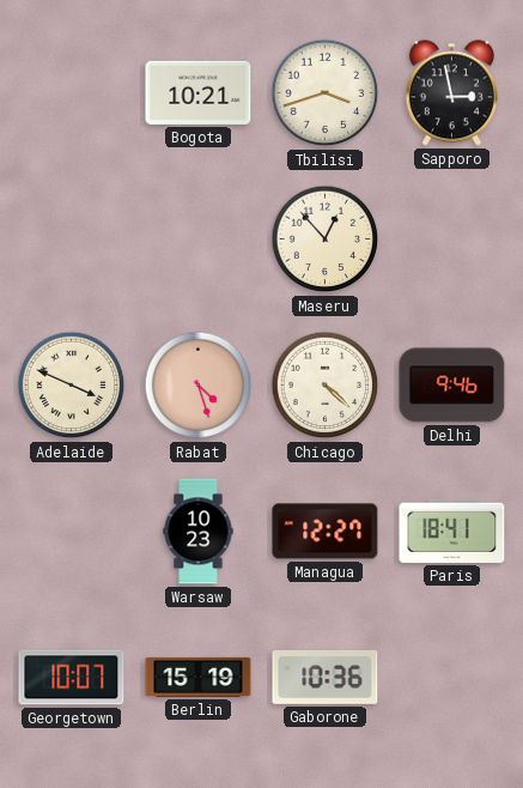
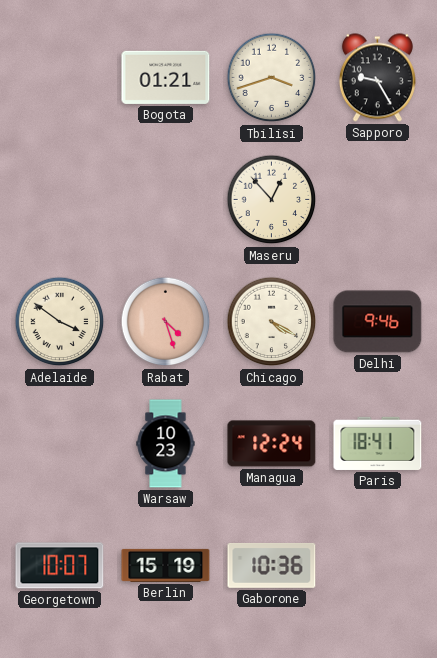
Bogota: 10:21 -> 01:21
Sapporo: 2:58 -> 9:25
Adelaide: 3:49 -> 3:51
Chicago: 4:22 -> 4:20
Managua: 12:27 -> 12:24
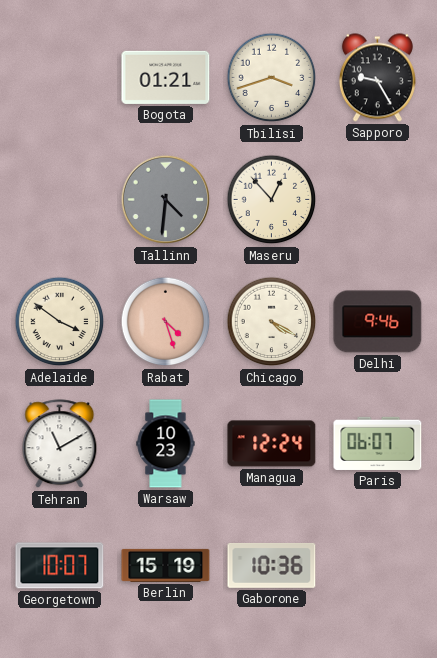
Tallinn: none -> 4:31
Tehran: none -> 11:10
Paris: 18:41 -> 06:07
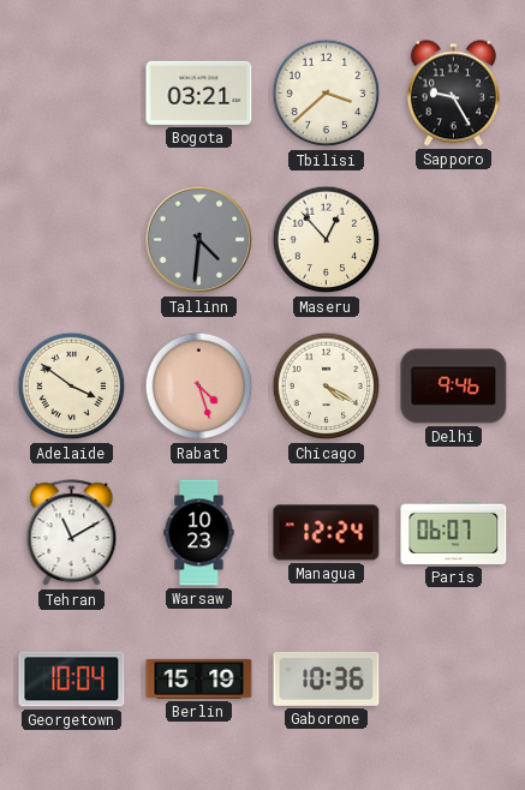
Bogota: 01:21 -> 03:21
Tbilisi: 3:42 -> 3:38
Georgetown: 10:07 -> 10:04
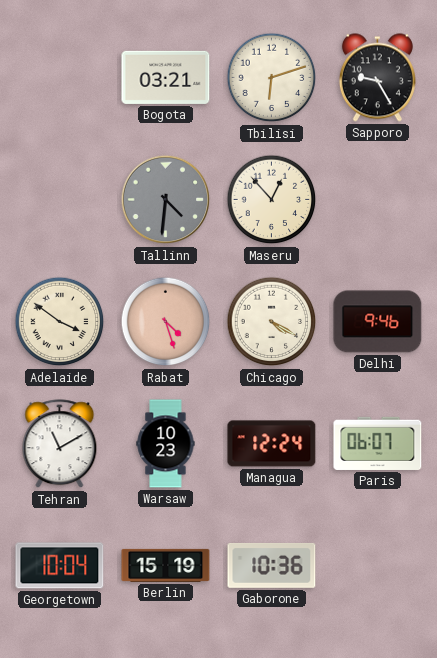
Tbilisi: 3:38 -> 6:12
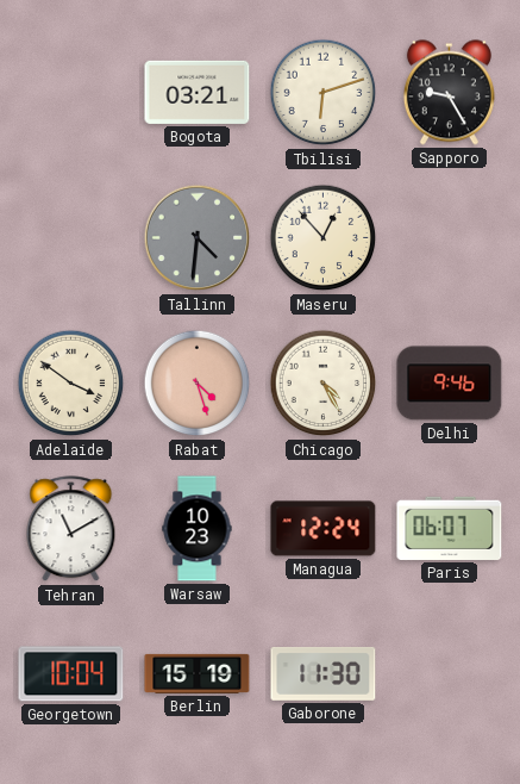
Chicago: 4:20 -> 4:25
Gaborone: 10:36 -> 11:30
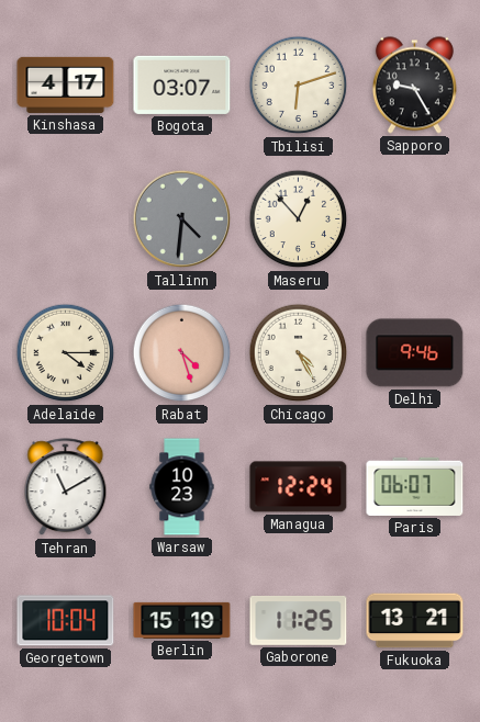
Kinshasa: none -> 4:17
Bogota: 03:21 -> 03:07
Adelaide: 3:51 -> 4:15
Gaborone: 11:30 -> 11:25
Fukuoka: none -> 13:21
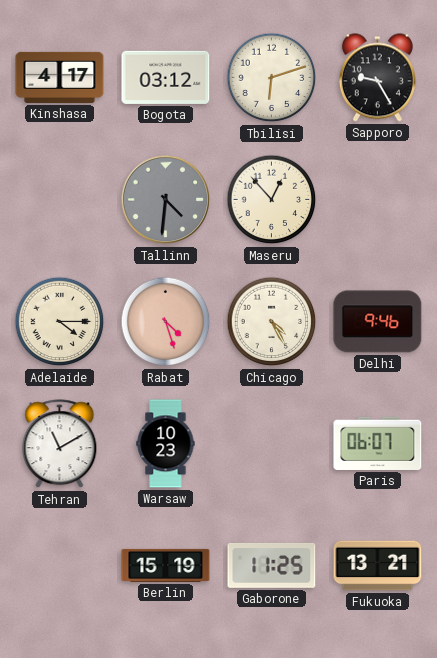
Bogota: 03:07 -> 03:12
Managua: 12:24 -> none
Georgetown: 10:04 -> none
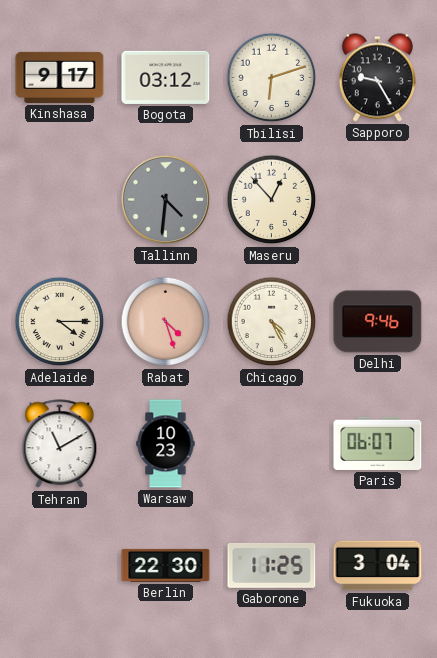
Kinshasa: 4:17 -> 9:17
Berlin: 15:19 -> 22:30
Fukuoka: 13:21 -> 3:04
